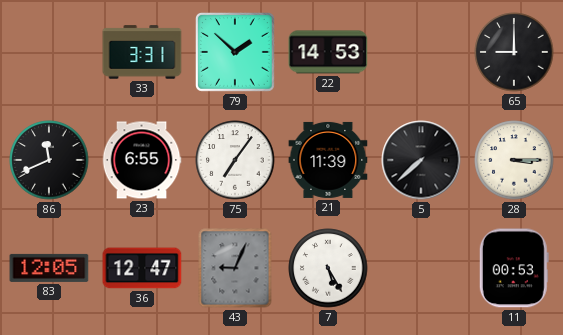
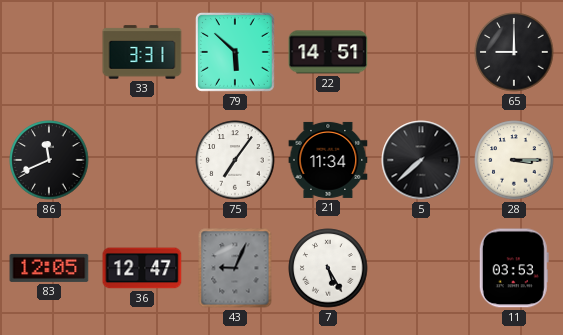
79: 1:52 -> 5:52
22: 14:53 -> 14:51
23: 6:55 -> none
21: 11:39 -> 11:34
11: 00:53 -> 03:53
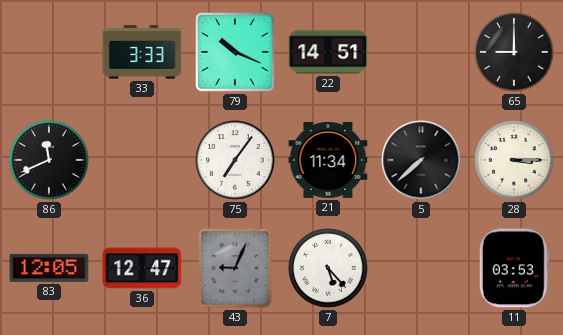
33: 3:31 -> 3:33
79: 5:52 -> 10:19
7: 5:25 -> 5:23
